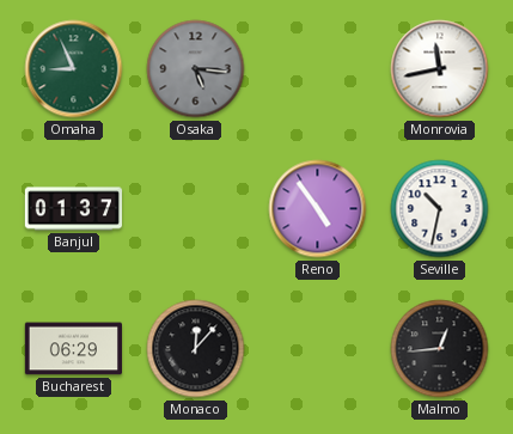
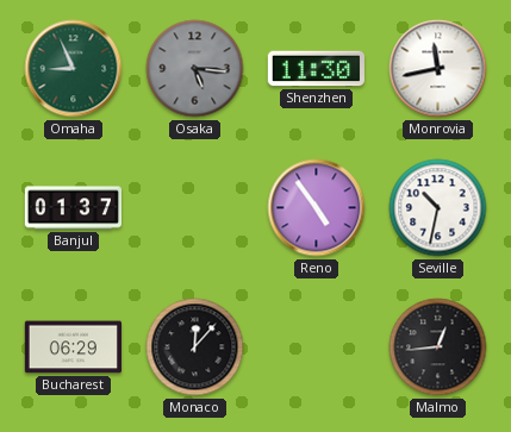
Shenzhen: none -> 11:30
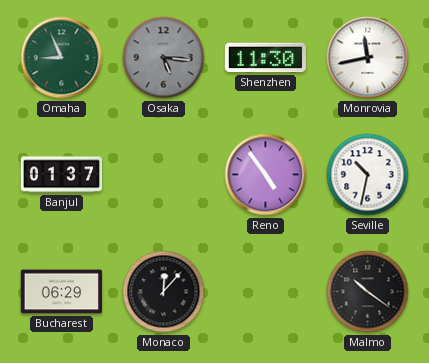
Malmo: 12:44 -> 10:21
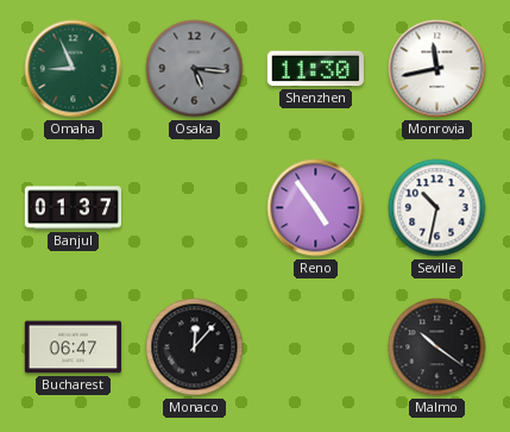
Bucharest: 06:29 -> 06:47
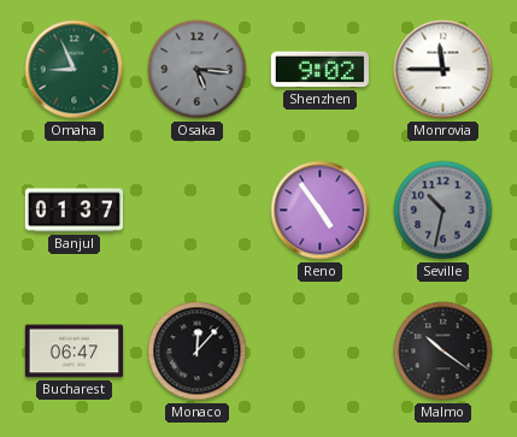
Shenzhen: 11:30 -> 9:02
Monrovia: 11:43 -> 11:45
Seville dial: white -> grey
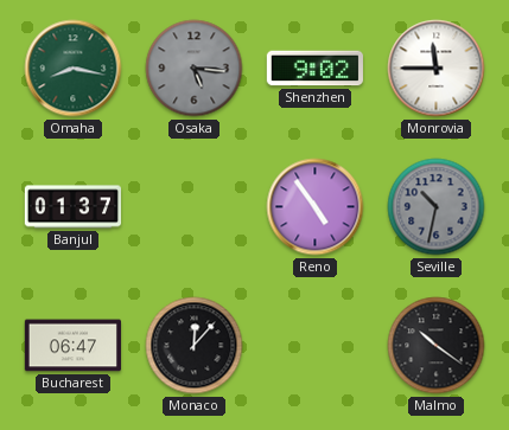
Omaha: 8:56 -> 8:17
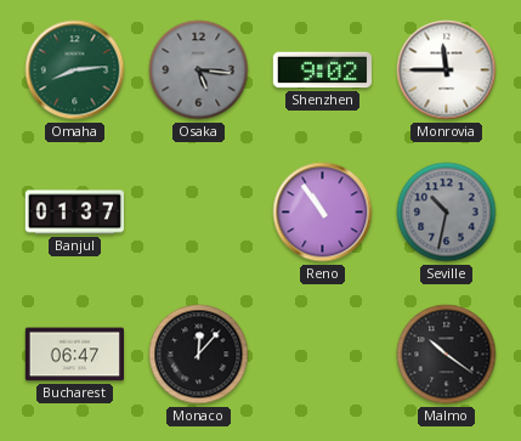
Omaha: 8:17 -> 8:14
Reno: 4:54 -> 10:54
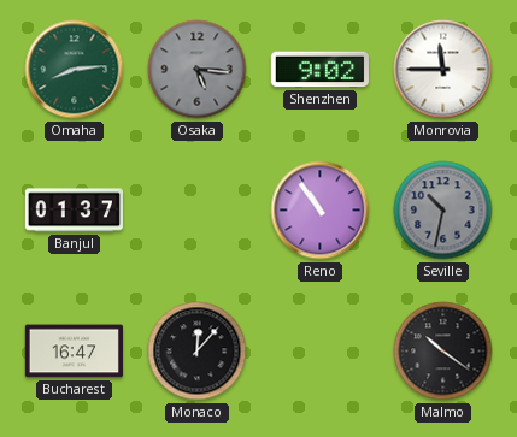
Bucharest: 06:47 -> 16:47
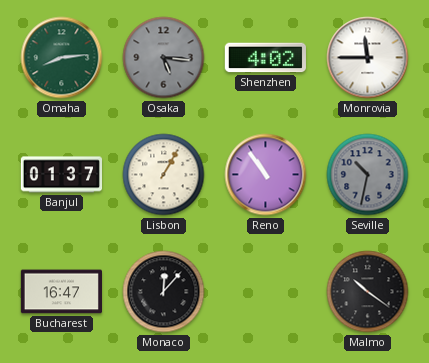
Shenzhen: 9:02 -> 4:02
Lisbon: none -> 1:05
